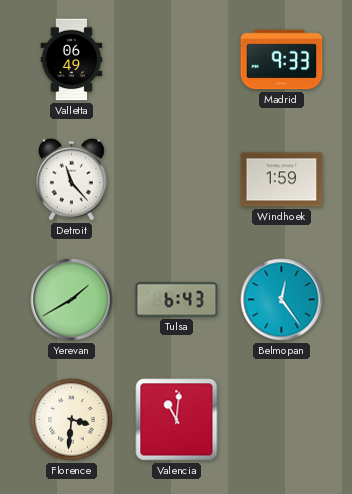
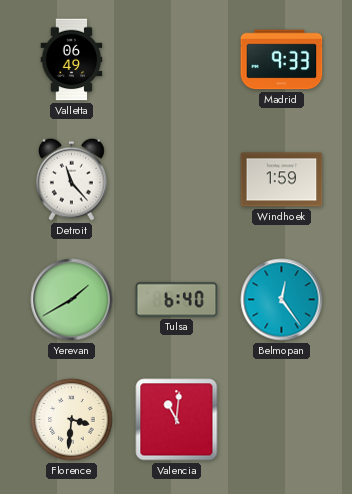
Tulsa: 6:43 -> 6:40
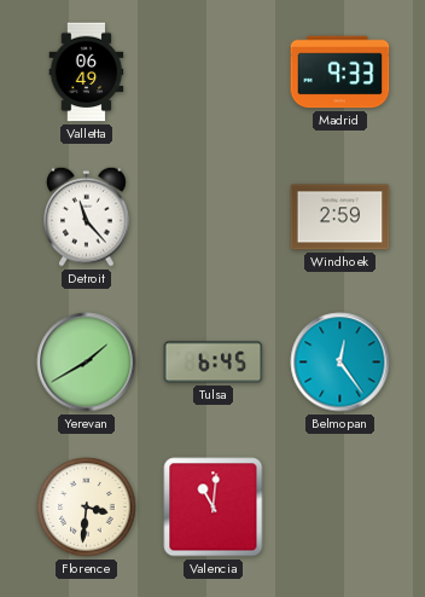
Windhoek: 1:59 -> 2:59
Tulsa: 6:40 -> 6:45
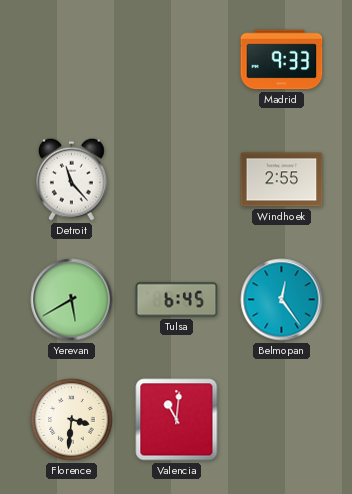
Valletta: 06:49 -> none
Windhoek: 2:59 -> 2:55
Yerevan: 1:40 -> 5:40
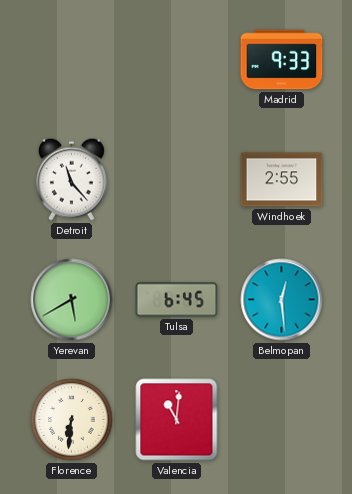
Belmopan: 12:24 -> 12:29
Florence: 3:31 -> 6:31
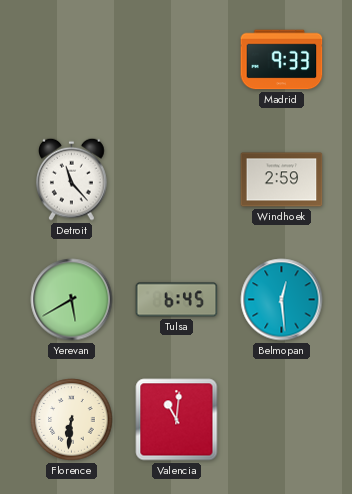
Windhoek: 2:55 -> 2:59
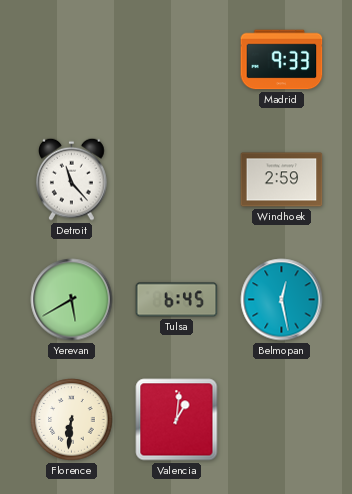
Belmopan: 12:29 -> 12:28
Valencia: 11:01 -> 1:01
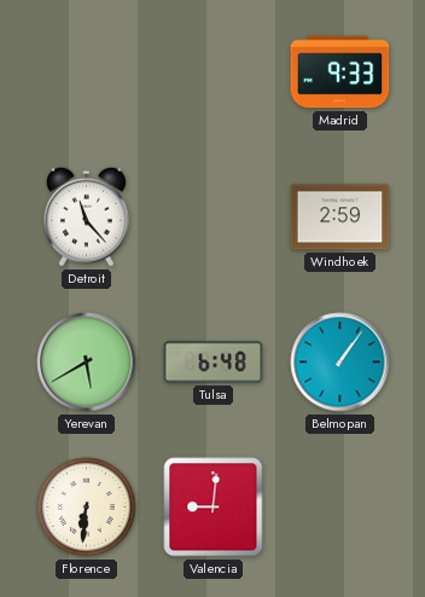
Tulsa: 6:45 -> 6:48
Belmopan: 12:28 -> 1:06
Valencia: 1:01 -> 9:01
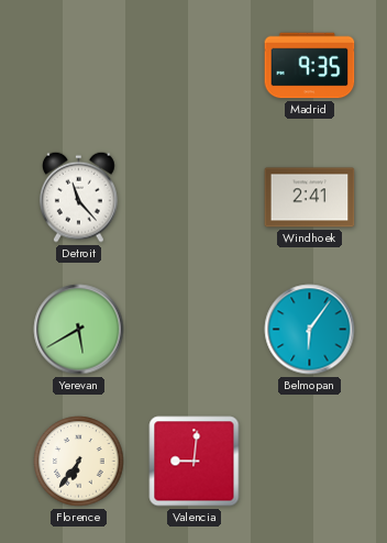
Madrid: 9:33 -> 9:35
Windhoek: 2:59 -> 2:41
Tulsa: 6:48 -> none
Belmopan: 1:06 -> 6:06
Florence: 6:31 -> 6:36
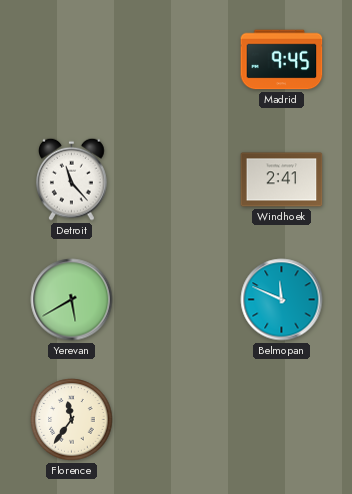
Madrid: 9:35 -> 9:45
Belmopan: 6:06 -> 11:49
Florence: 6:36 -> 11:36
Valencia: 9:01 -> none
